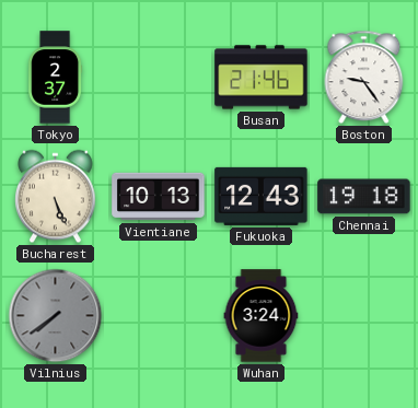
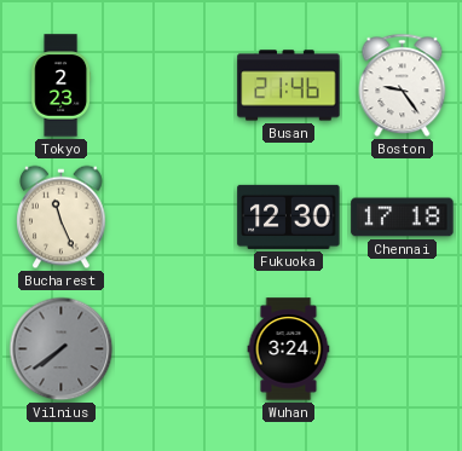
Tokyo: 2:37 -> 2:23
Bucharest: 5:26 -> 11:26
Vientiane: 10:13 -> none
Fukuoka: 12:43 -> 12:30
Chennai: 19:18 -> 17:18
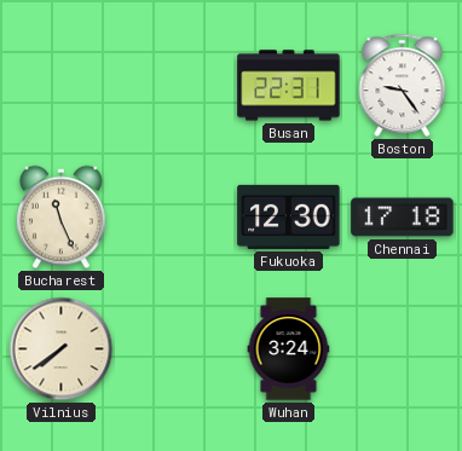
Tokyo: 2:23 -> none
Busan: 21:46 -> 22:31
Vilnius dial: grey -> cream
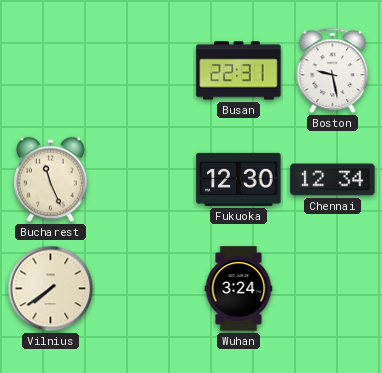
Boston: 9:24 -> 9:28
Chennai: 17:18 -> 12:34
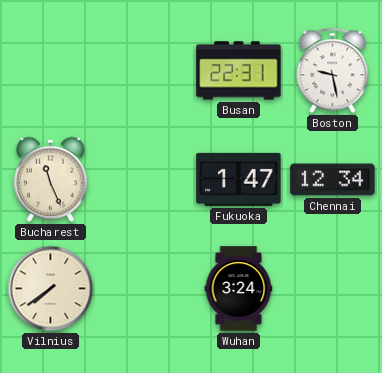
Fukuoka: 12:30 -> 1:47
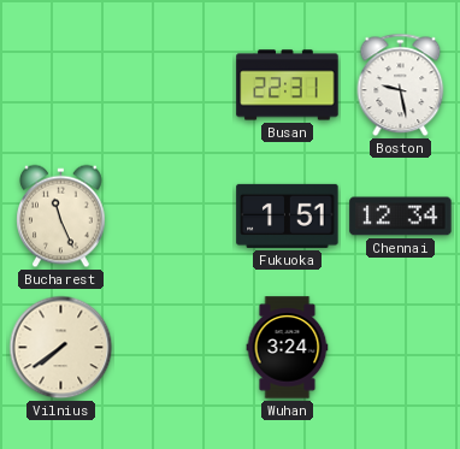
Fukuoka: 1:47 -> 1:51
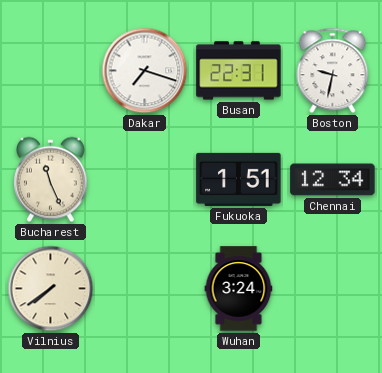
Dakar: none -> 7:18
Boston: 9:28 -> 9:32
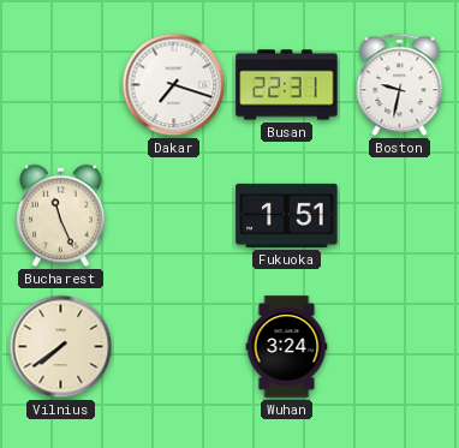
Chennai: 12:34 -> none
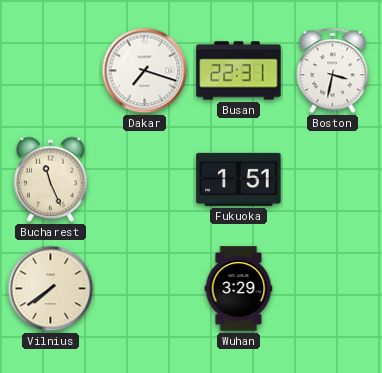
Boston: 9:32 -> 3:32
Wuhan: 3:24 -> 3:29
